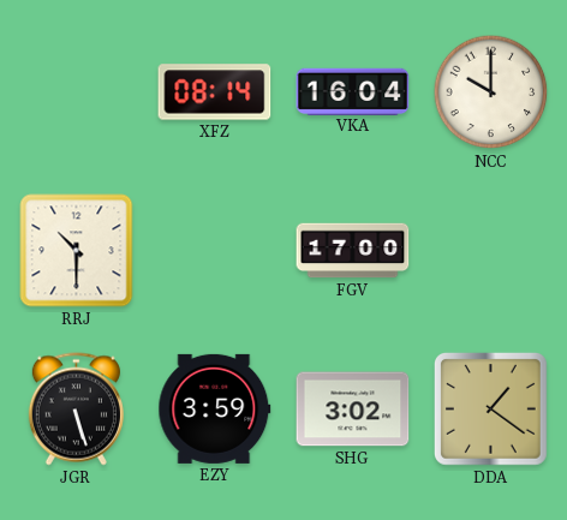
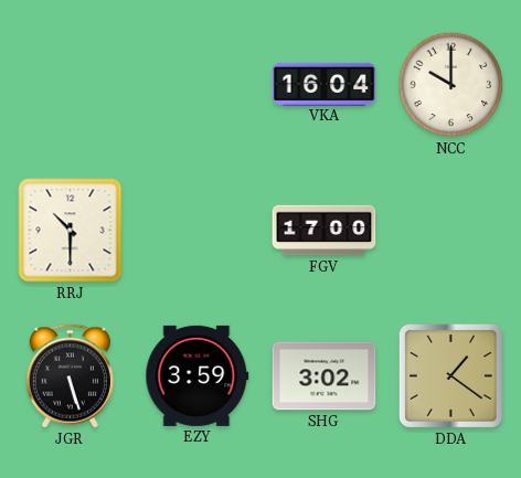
XFZ: 08:14 -> none
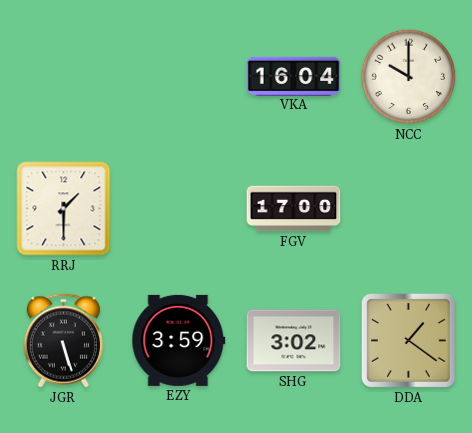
RRJ: 10:30 -> 1:30
